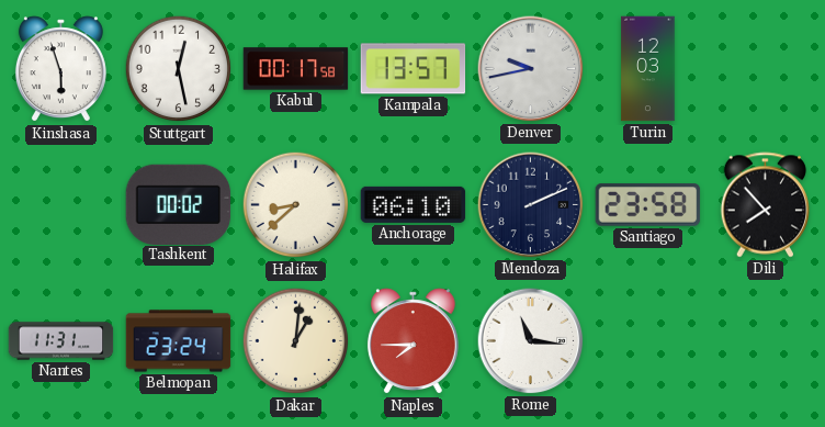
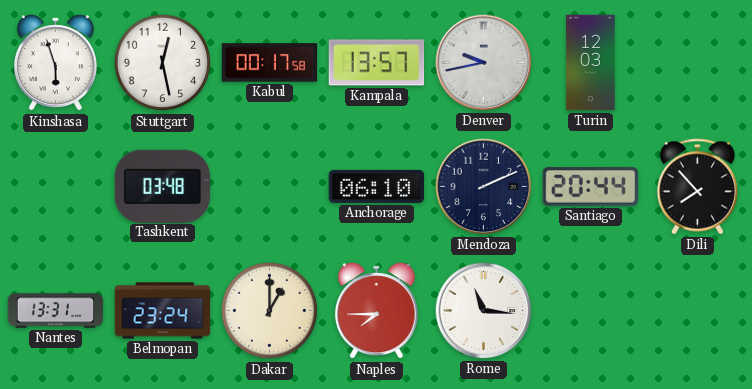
Tashkent: 00:02 -> 03:48
Halifax: 8:38 -> none
Santiago: 23:58 -> 20:44
Nantes: 11:31 -> 13:31
Dakar: 1:01 -> 1:00
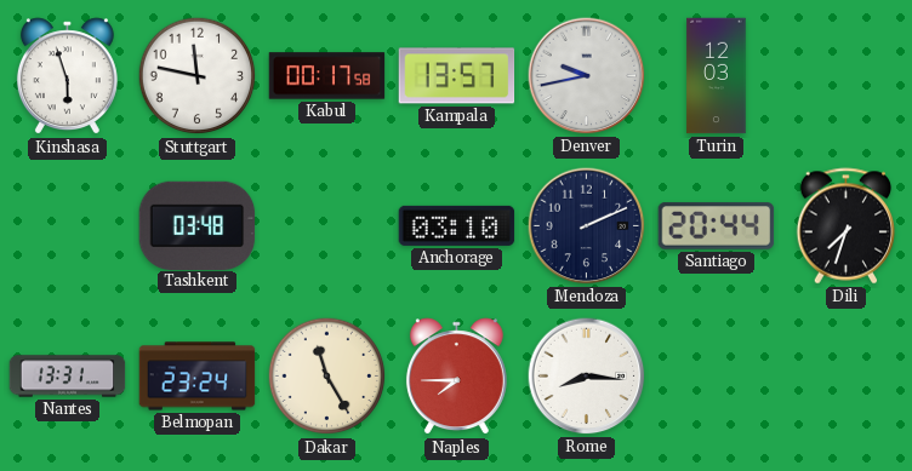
Stuttgart: 12:28 -> 11:47
Anchorage: 06:10 -> 03:10
Dili: 7:53 -> 7:33
Dakar: 1:00 -> 11:25
Rome: 11:16 -> 8:16
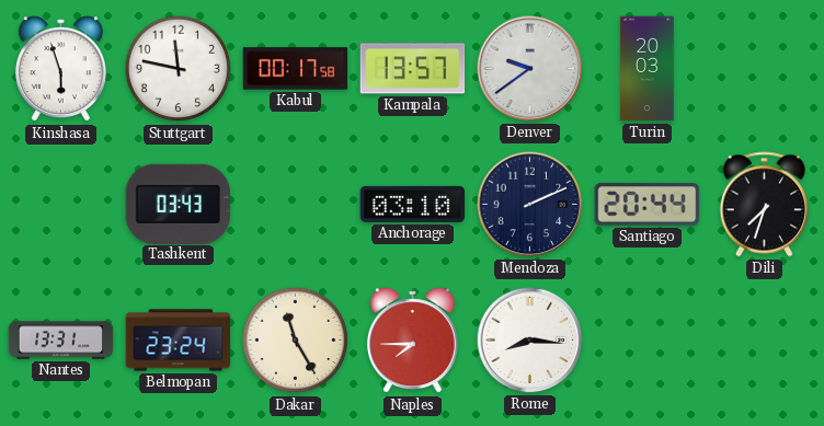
Denver: 9:43 -> 9:39
Turin: 12:03 -> 20:03
Tashkent: 03:48 -> 03:43
